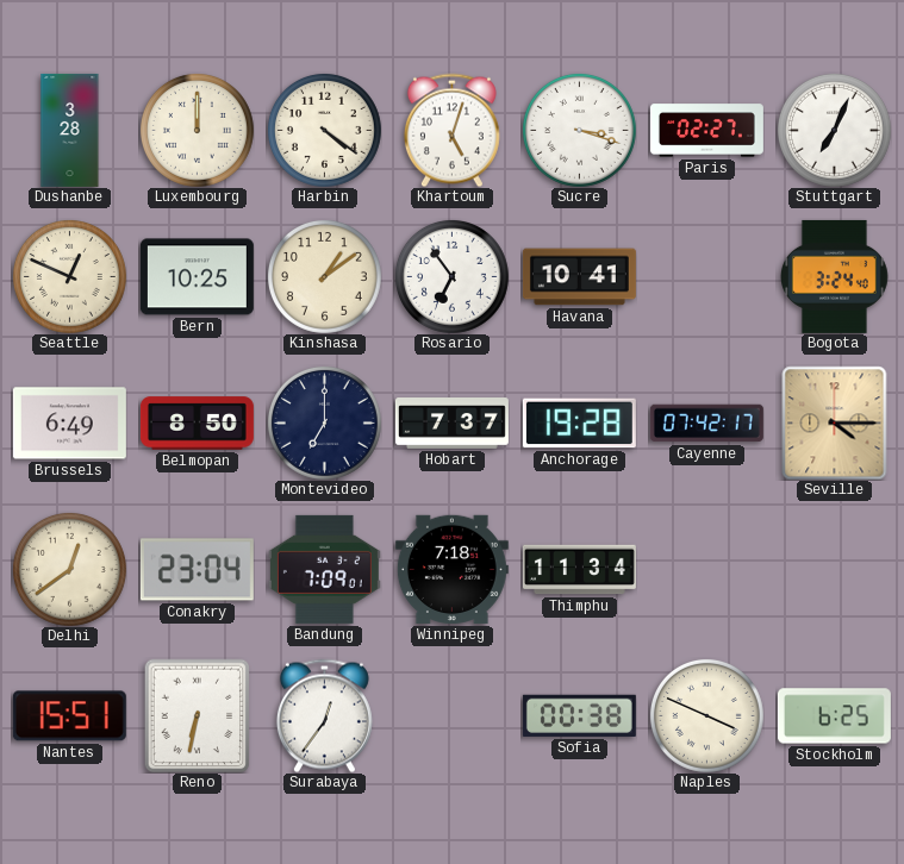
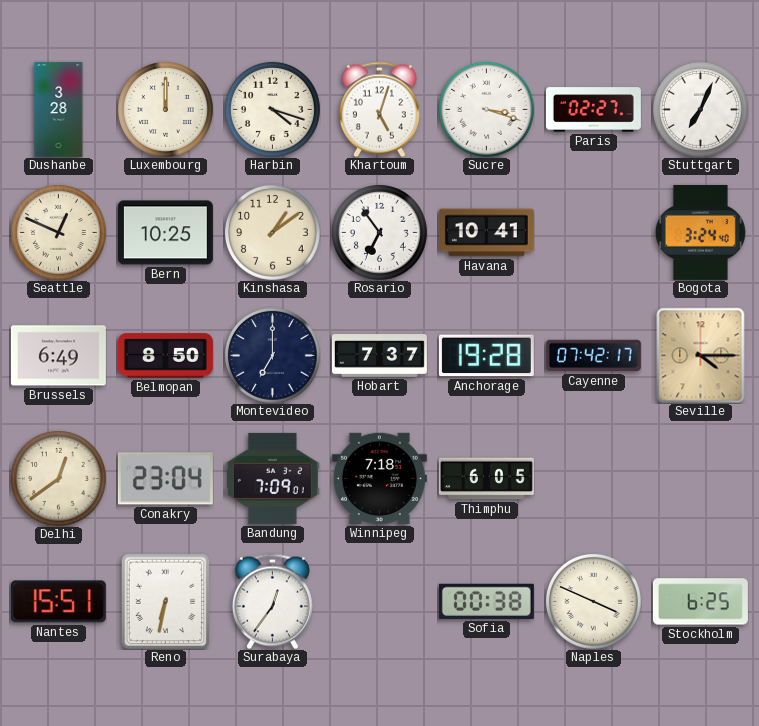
Harbin: 4:21 -> 4:18
Thimphu: 11:34 -> 6:05
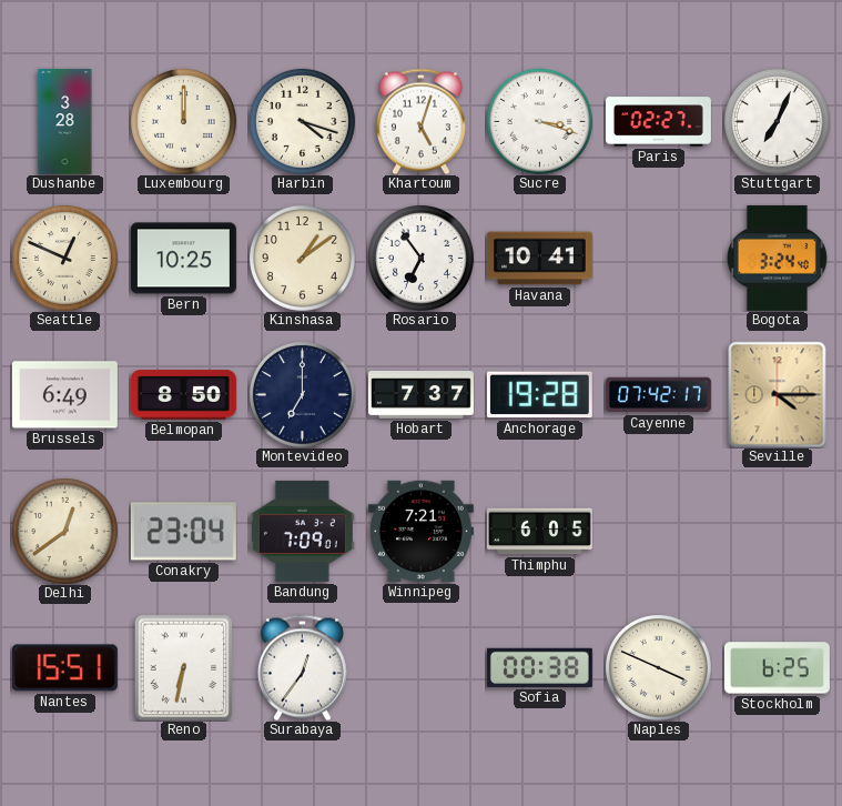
Winnipeg: 7:18 -> 7:21
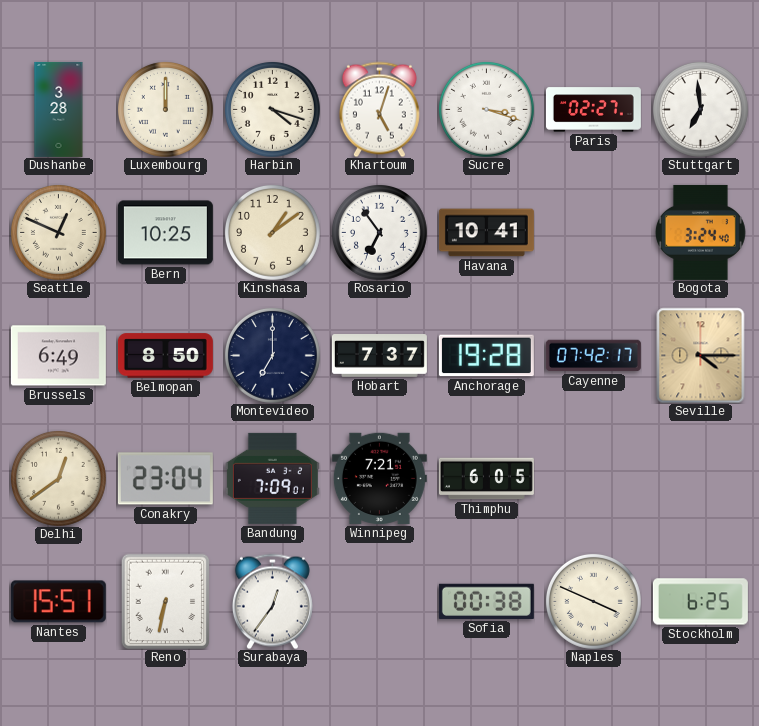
Stuttgart: 7:04 -> 6:59
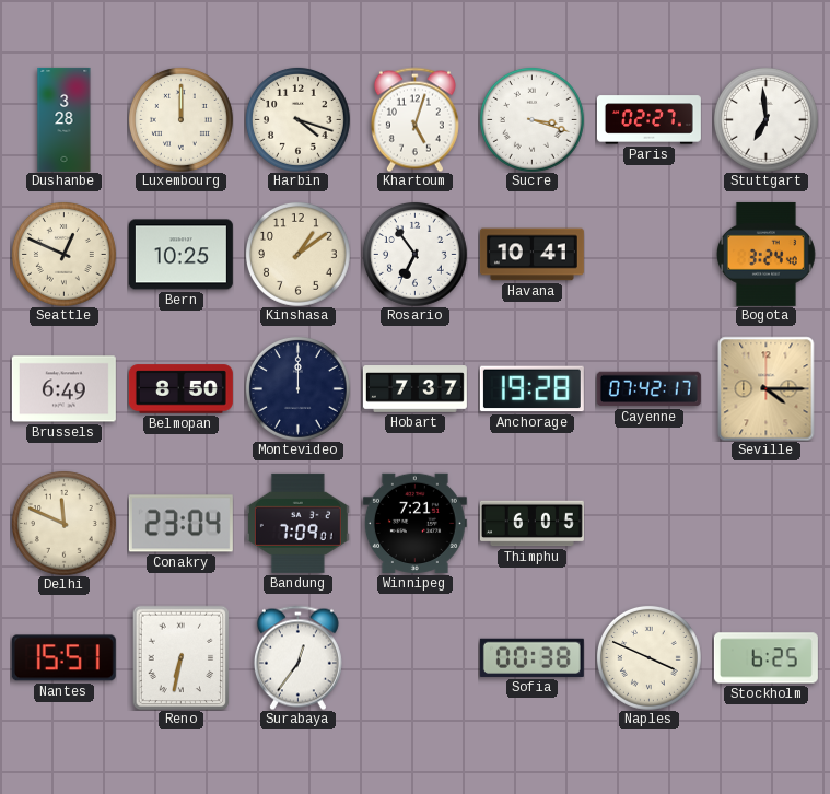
Montevideo: 7:00 -> 12:00
Delhi: 12:39 -> 11:49
